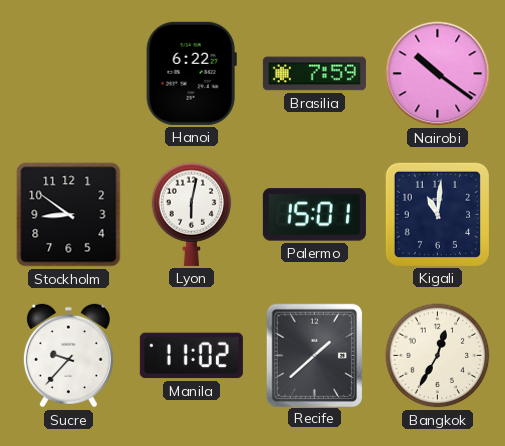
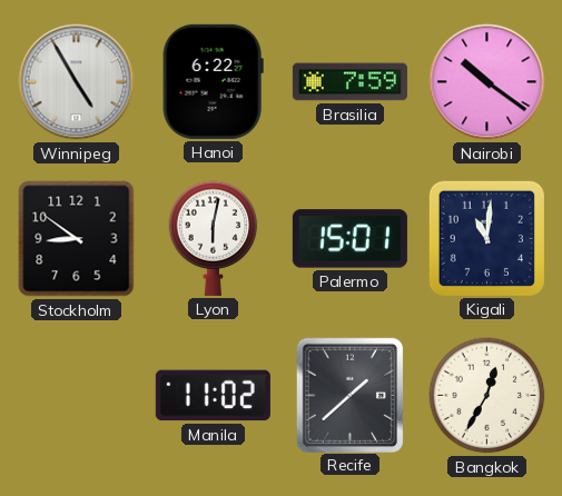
Winnipeg: none -> 4:55
Sucre: 9:37 -> none
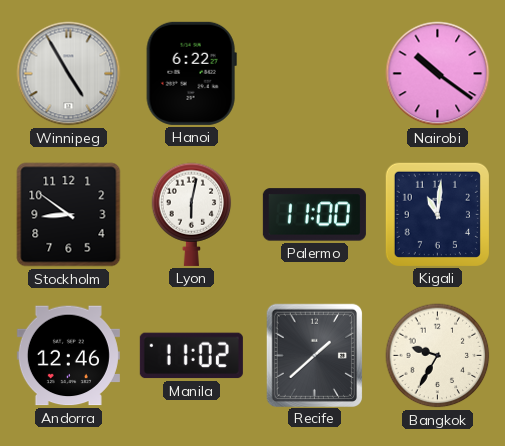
Brasilia: 7:59 -> none
Palermo: 15:01 -> 11:00
Andorra: none -> 12:46
Bangkok: 12:35 -> 9:35
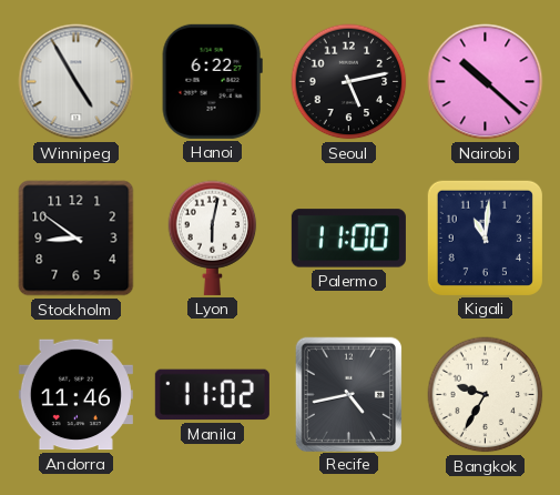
Seoul: none -> 5:13
Nairobi: 10:21 -> 10:22
Andorra: 12:46 -> 11:46
Recife: 1:38 -> 4:43
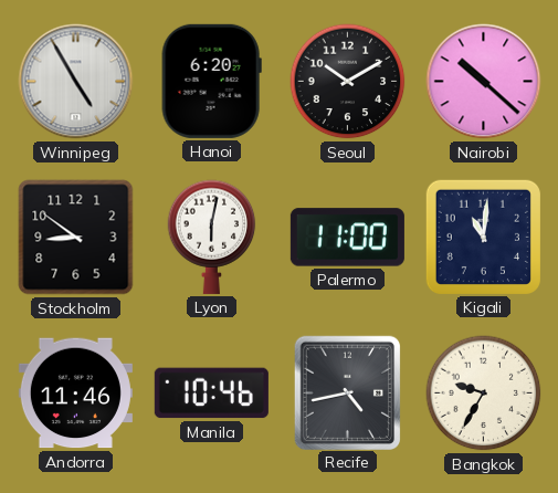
Hanoi: 6:22 -> 6:20
Seoul: 5:13 -> 10:10
Manila: 11:02 -> 10:46
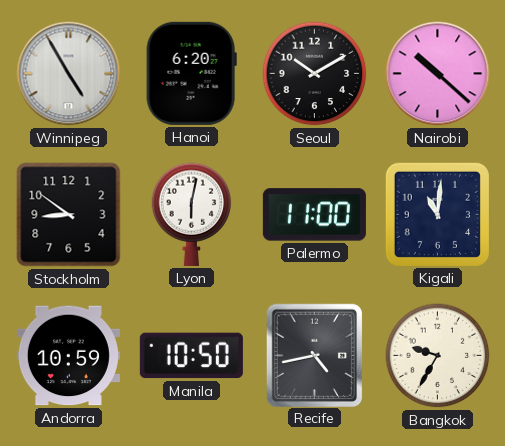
Andorra: 11:46 -> 10:59
Manila: 10:46 -> 10:50
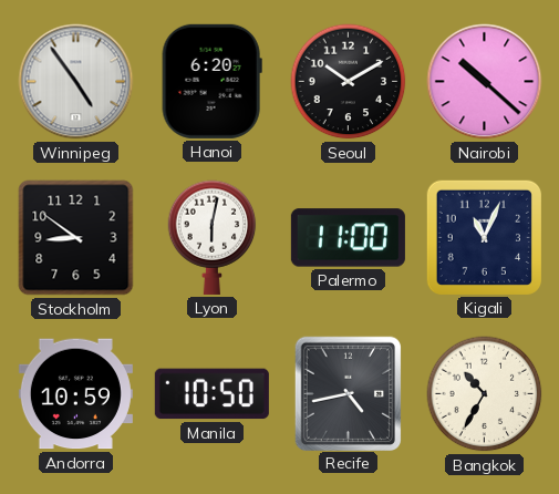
Winnipeg: 4:55 -> 4:54
Kigali: 11:01 -> 11:04
Bangkok: 9:35 -> 10:35
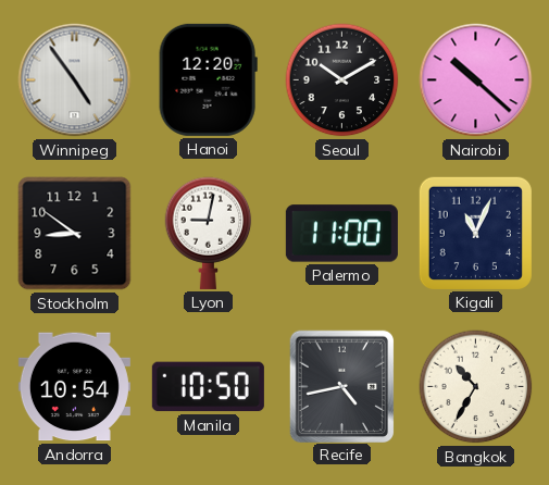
Hanoi: 6:20 -> 12:20
Lyon: 6:02 -> 9:02
Andorra: 10:59 -> 10:54
